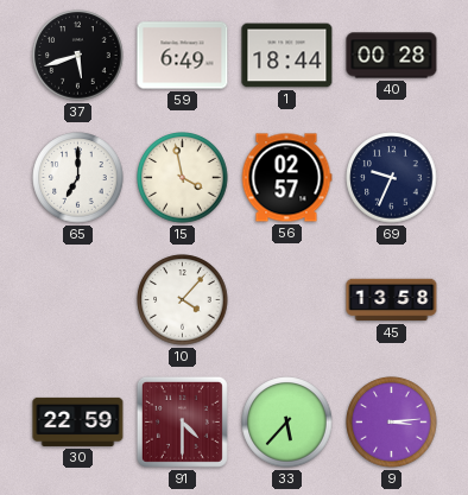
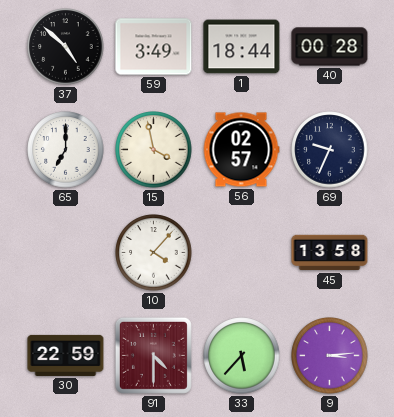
37: 5:42 -> 4:52
59: 6:49 -> 3:49
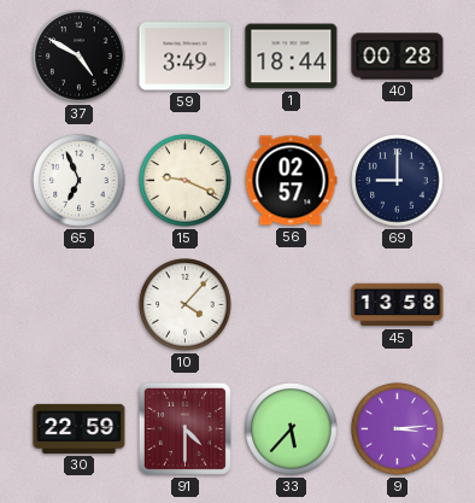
37: 4:52 -> 4:50
65: 7:00 -> 6:56
15: 3:58 -> 9:19
69: 9:34 -> 9:00
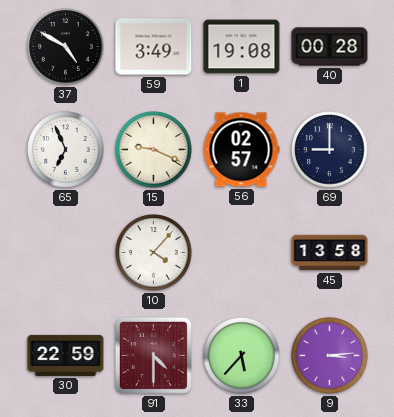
1: 18:44 -> 19:08
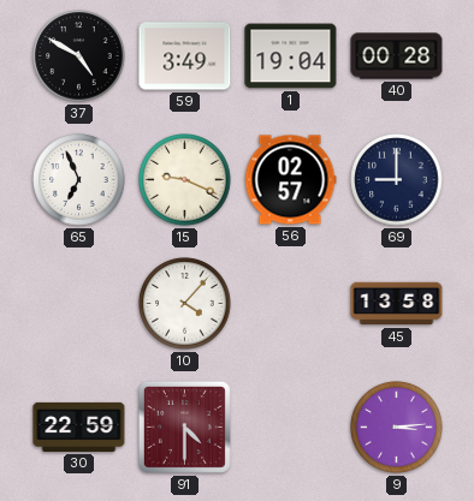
1: 19:08 -> 19:04
33: 5:37 -> none
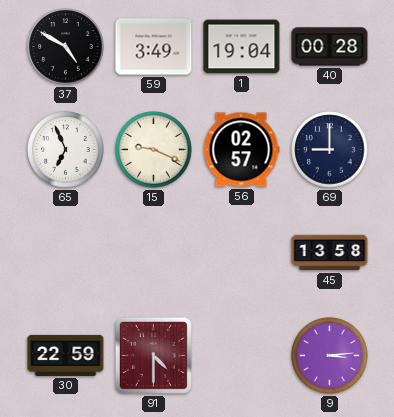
10: 4:07 -> none
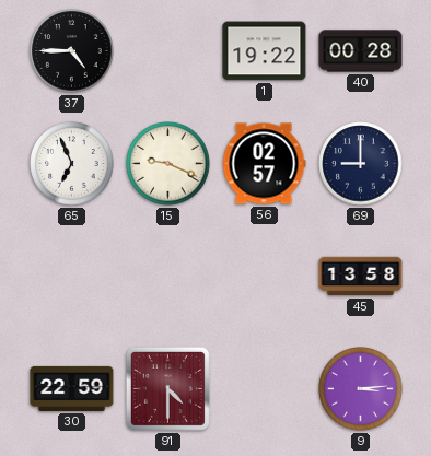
37: 4:50 -> 4:45
59: 3:49 -> none
1: 19:04 -> 19:22
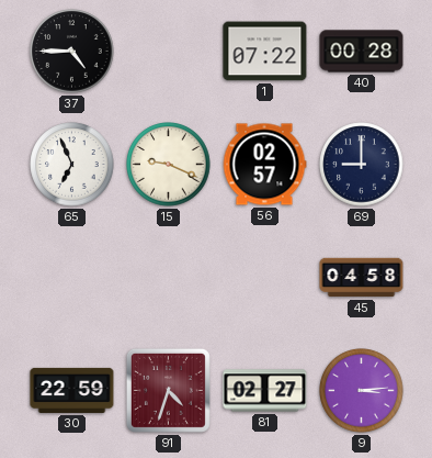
1: 19:22 -> 07:22
45: 13:58 -> 04:58
91: 4:30 -> 4:33
81: none -> 02:27
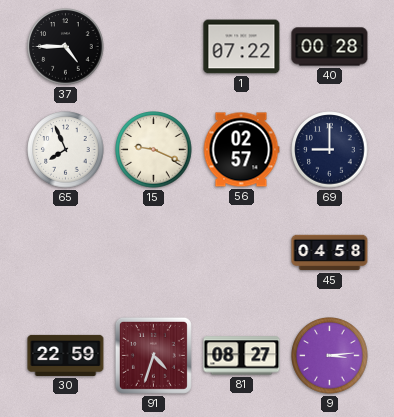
65: 6:56 -> 7:56
81: 02:27 -> 08:27
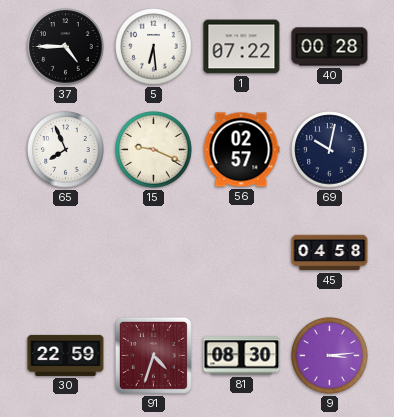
5: none -> 6:29
69: 9:00 -> 10:02
81: 08:27 -> 08:30
